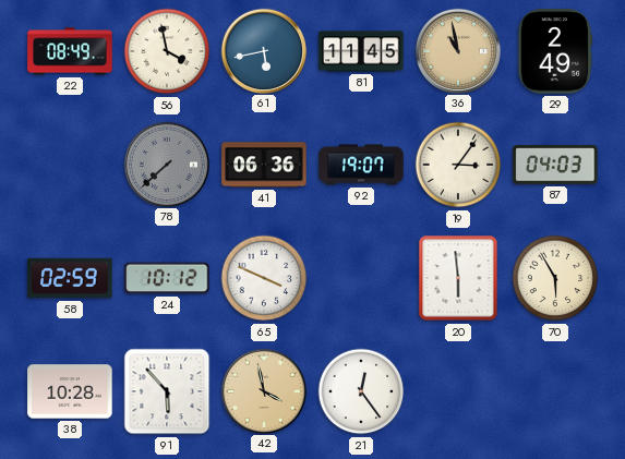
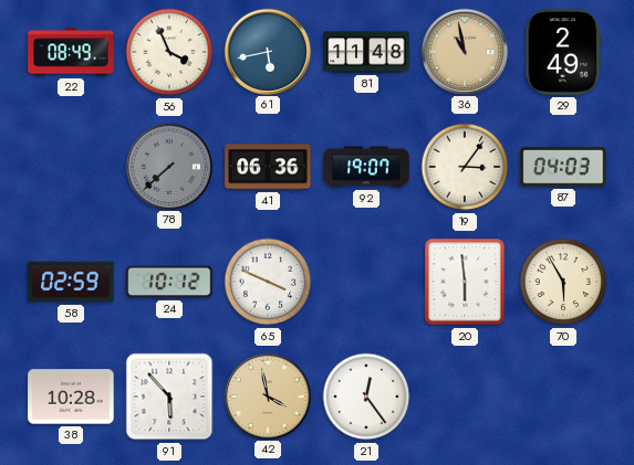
56: 3:58 -> 3:56
81: 11:45 -> 11:48
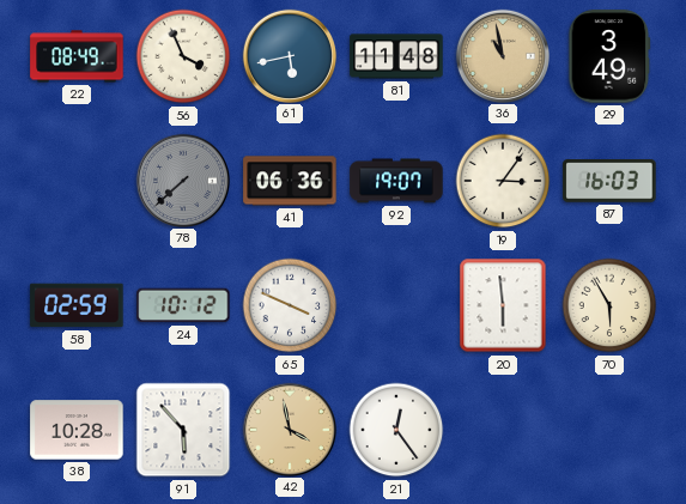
29: 2:49 -> 3:49
87: 04:03 -> 16:03
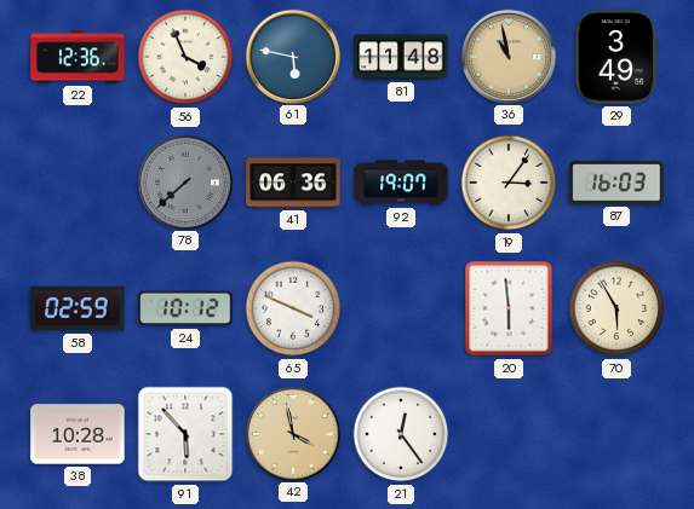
22: 08:49 -> 12:36
61: 5:43 -> 5:47
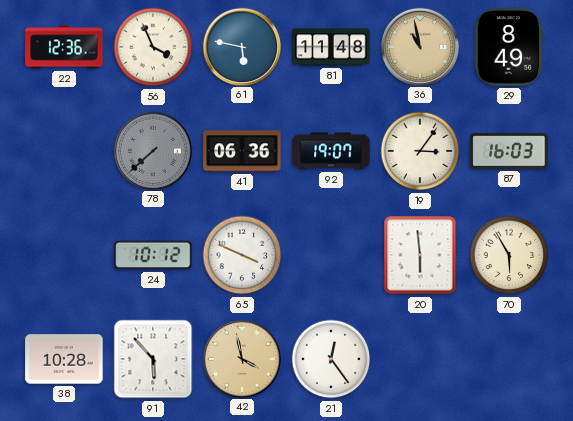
29: 3:49 -> 8:49
58: 02:59 -> none
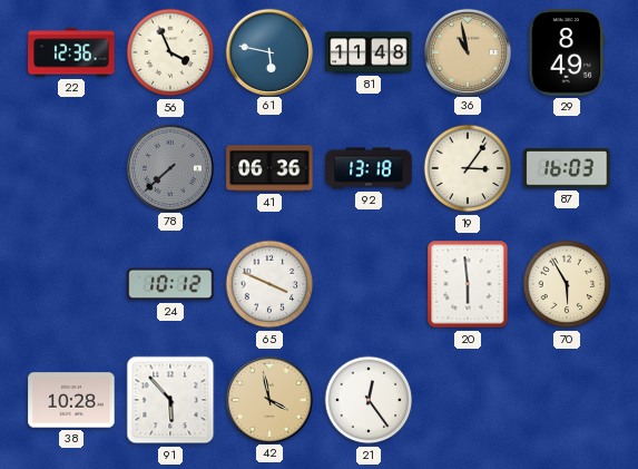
92: 19:07 -> 13:18
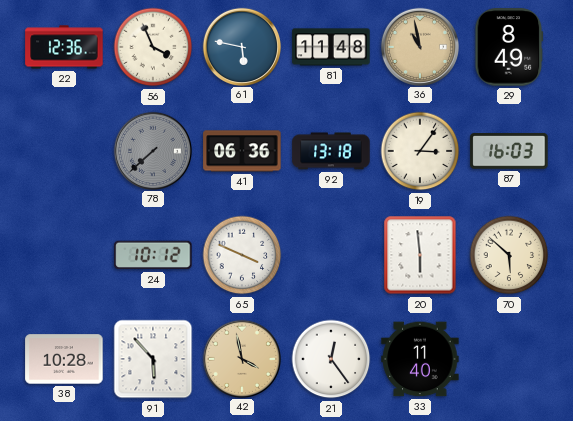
70: 5:55 -> 5:52
33: none -> 11:40
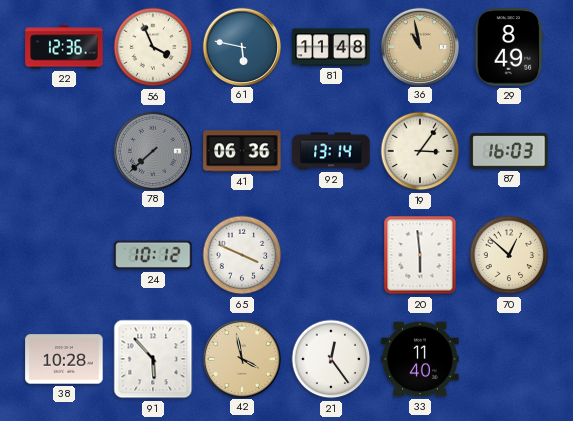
92: 13:18 -> 13:14
70: 5:52 -> 12:52
